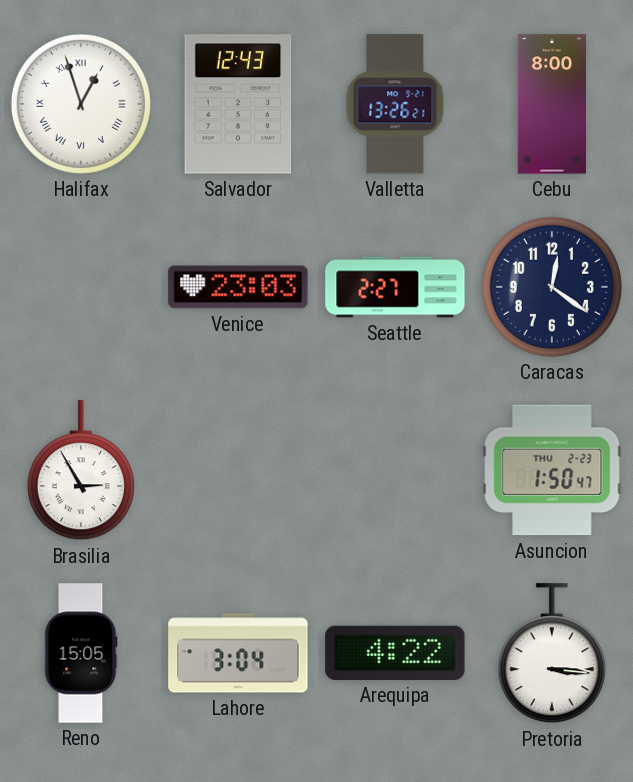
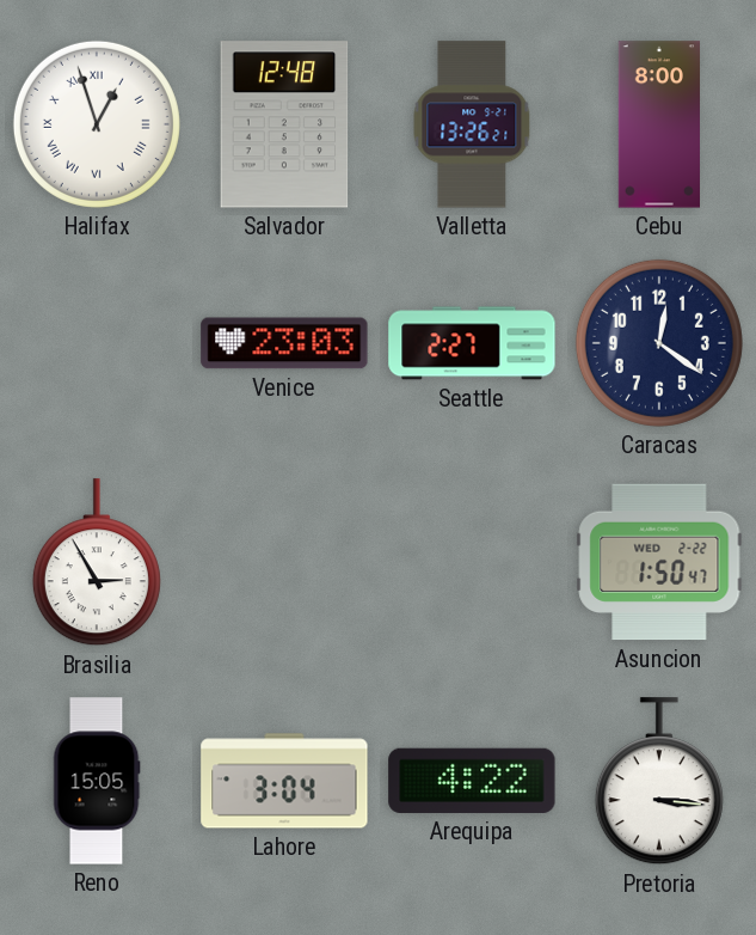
Salvador: 12:43 -> 12:48
Asuncion date: THU 2-23 -> WED 2-22
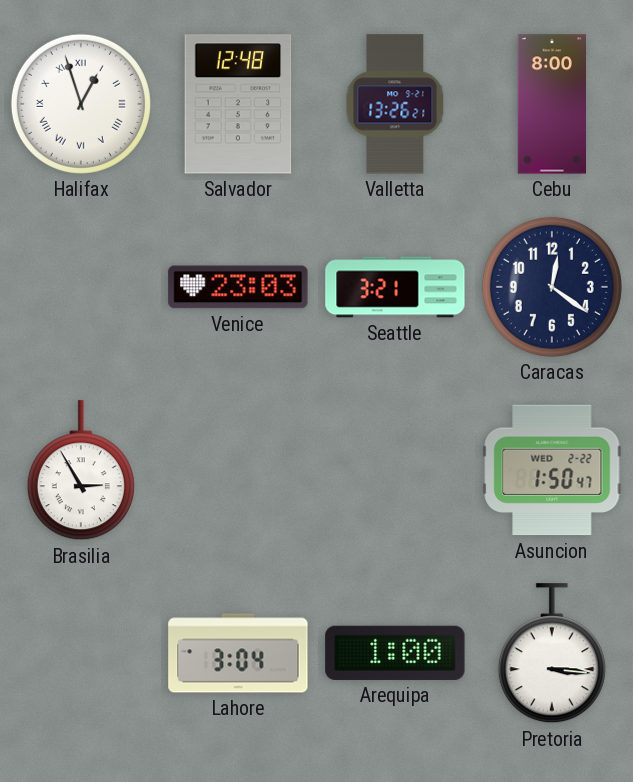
Seattle: 2:27 -> 3:21
Reno: 15:05 -> none
Arequipa: 4:22 -> 1:00
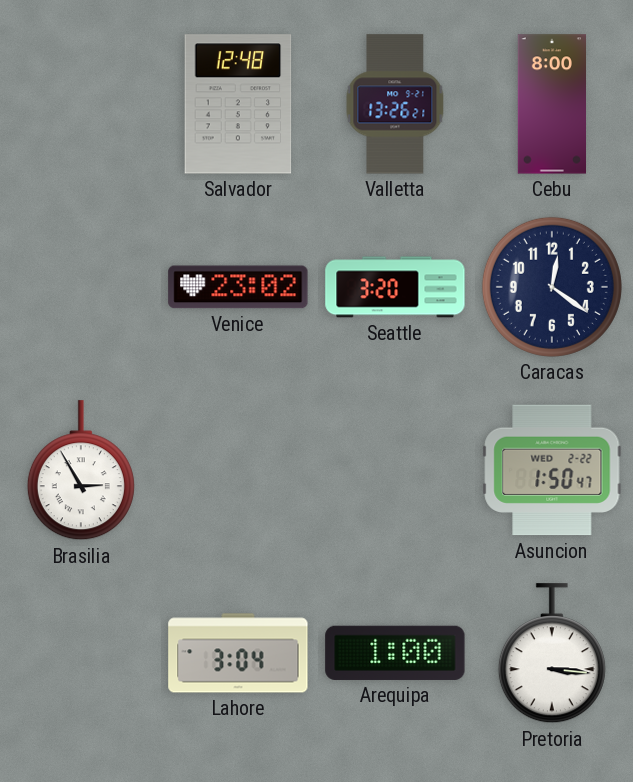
Halifax: 12:57 -> none
Venice: 23:03 -> 23:02
Seattle: 3:21 -> 3:20
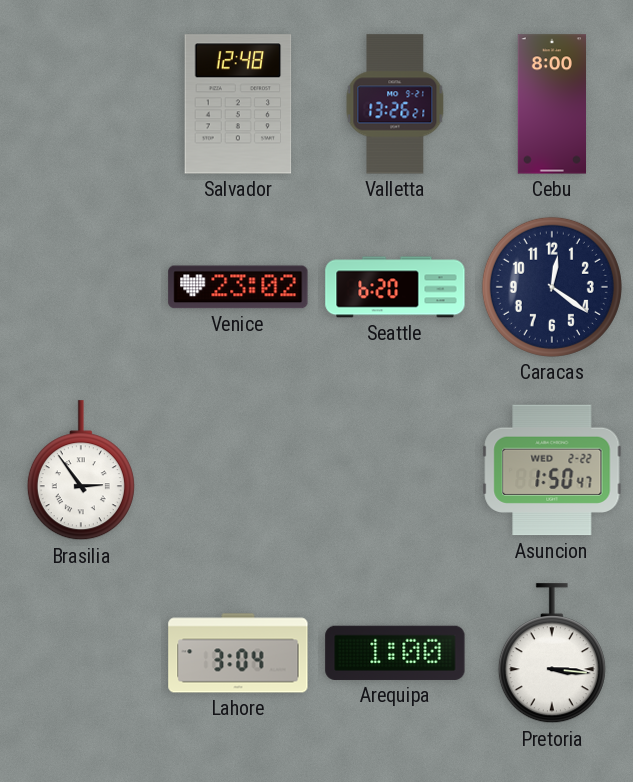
Seattle: 3:20 -> 6:20
Brasilia: 2:55 -> 2:54
